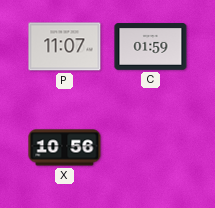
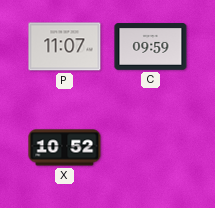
C: 01:59 -> 09:59
X: 10:56 -> 10:52
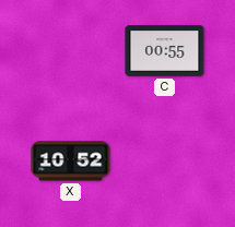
P: 11:07 -> none
C: 09:59 -> 00:55
